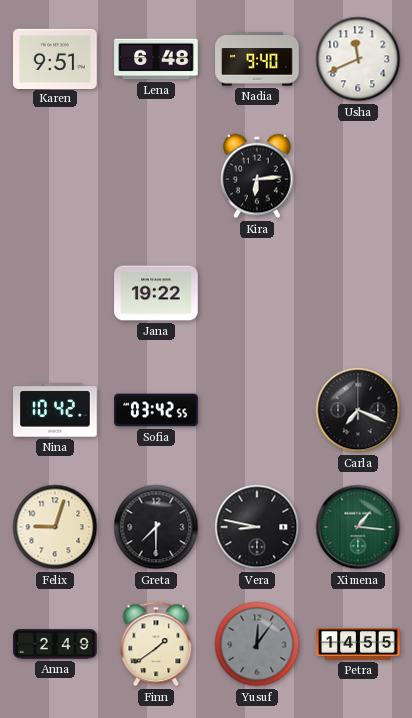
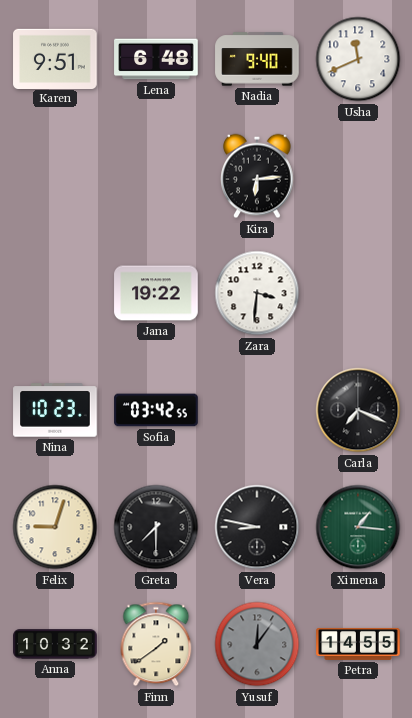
Zara: none -> 3:31
Nina: 10:42 -> 10:23
Anna: 2:49 -> 10:32
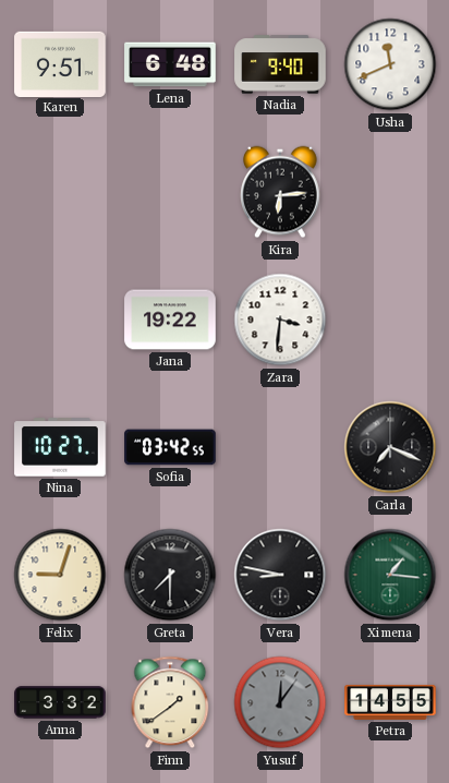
Nina: 10:23 -> 10:27
Anna: 10:32 -> 3:32
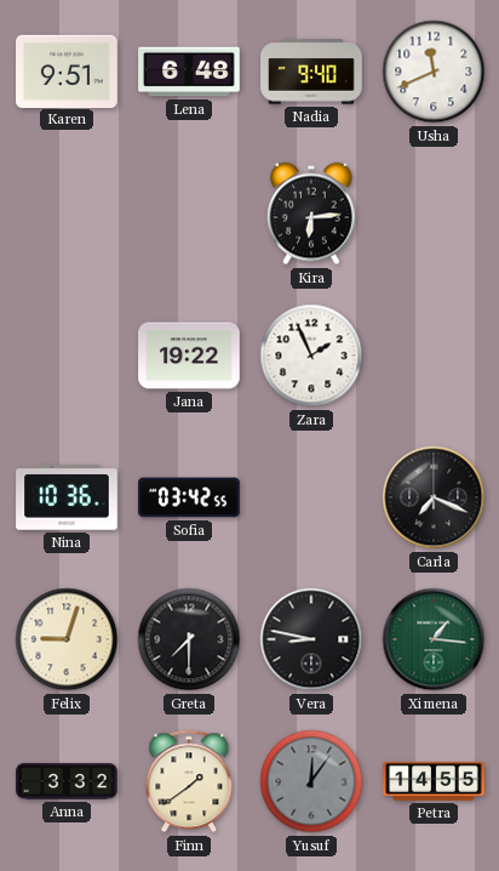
Zara: 3:31 -> 1:56
Nina: 10:27 -> 10:36
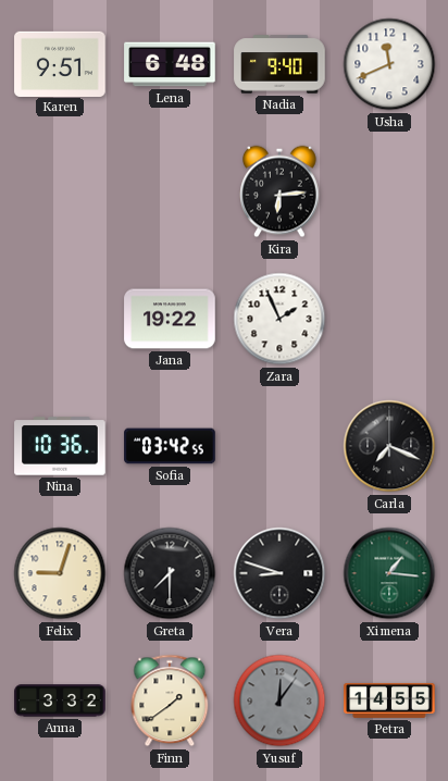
Vera: 8:47 -> 8:48
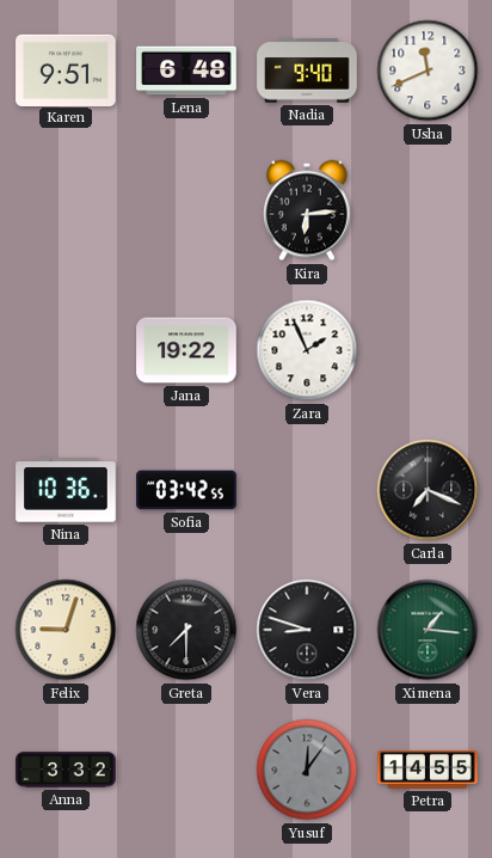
Finn: 1:39 -> none
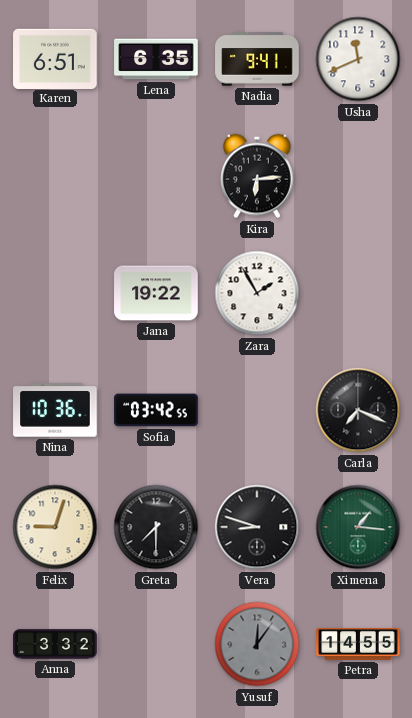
Karen: 9:51 -> 6:51
Lena: 6:48 -> 6:35
Nadia: 9:40 -> 9:41
Zara: 1:56 -> 1:55
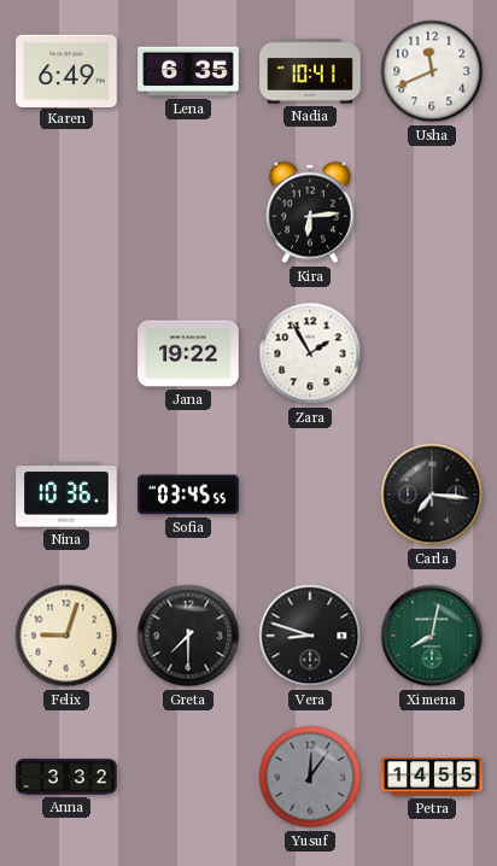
Karen: 6:51 -> 6:49
Nadia: 9:41 -> 10:41
Sofia: 03:42 -> 03:45
Carla: 7:19 -> 7:16
Ximena: 1:16 -> 8:02
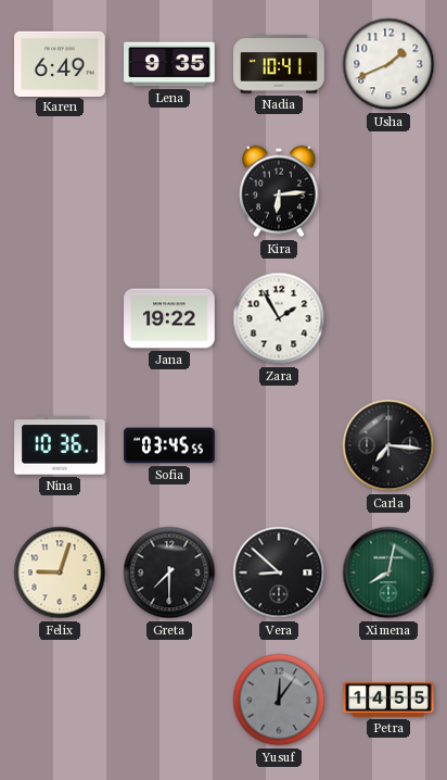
Lena: 6:35 -> 9:35
Usha: 11:41 -> 1:41
Vera: 8:48 -> 8:52
Anna: 3:32 -> none
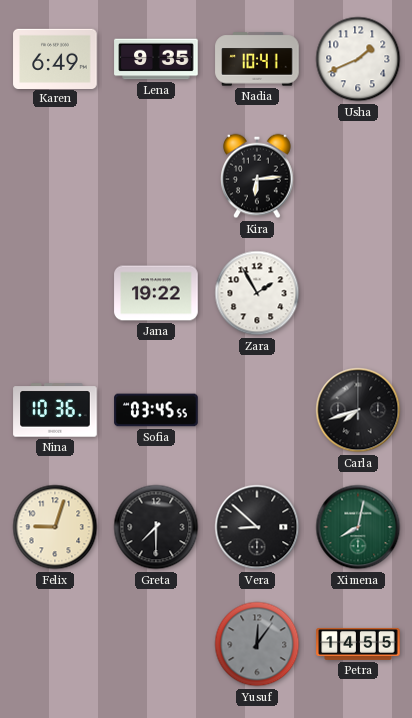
Carla: 7:16 -> 7:42
